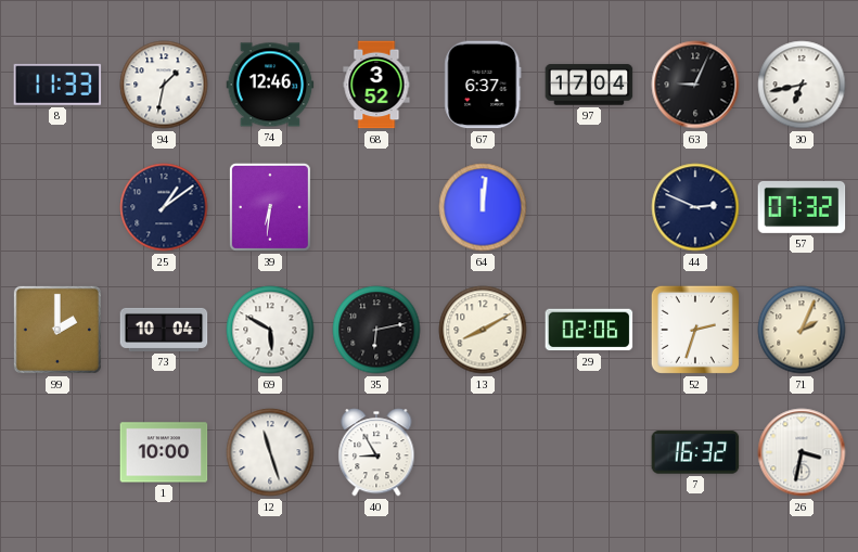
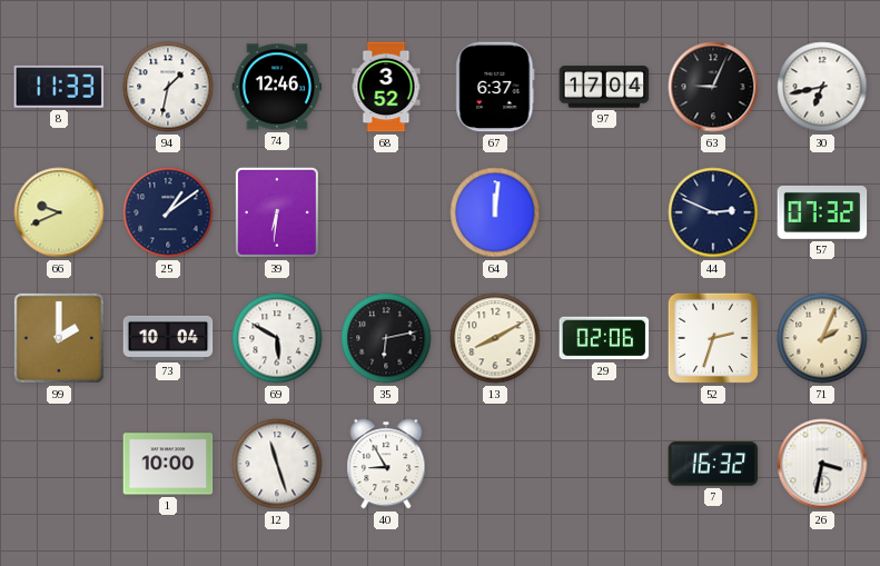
66: none -> 9:41
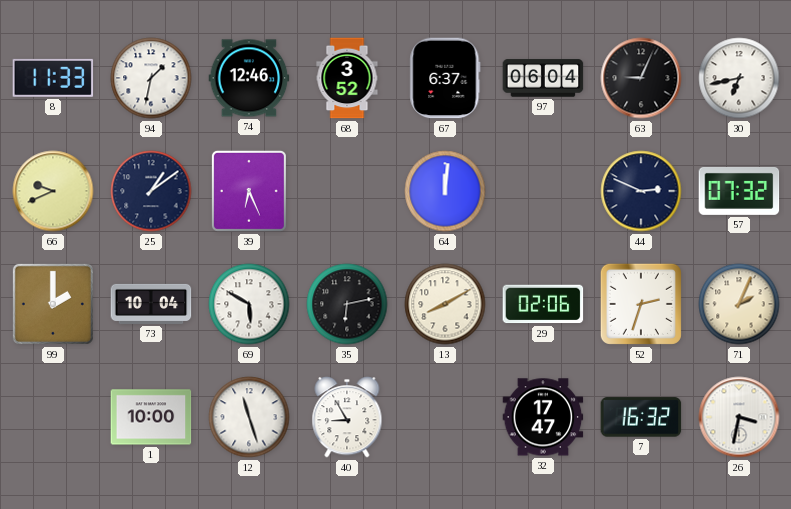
97: 17:04 -> 06:04
39: 6:31 -> 6:26
32: none -> 17:47
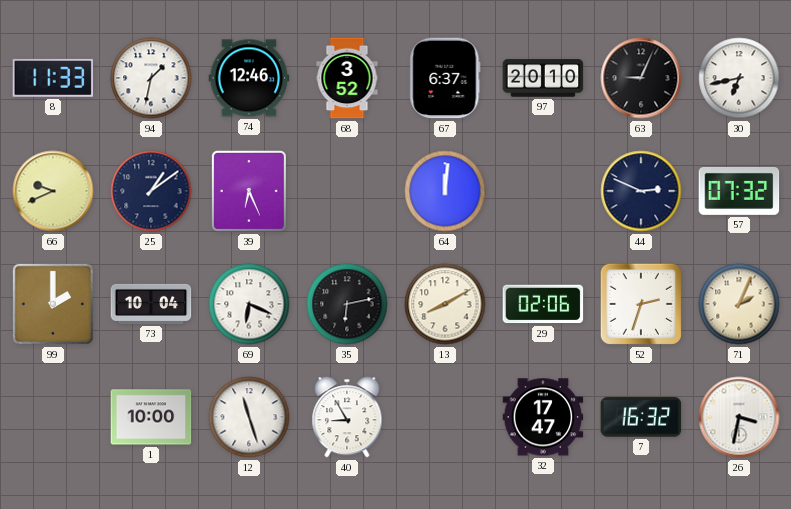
97: 06:04 -> 20:10
69: 5:50 -> 6:19
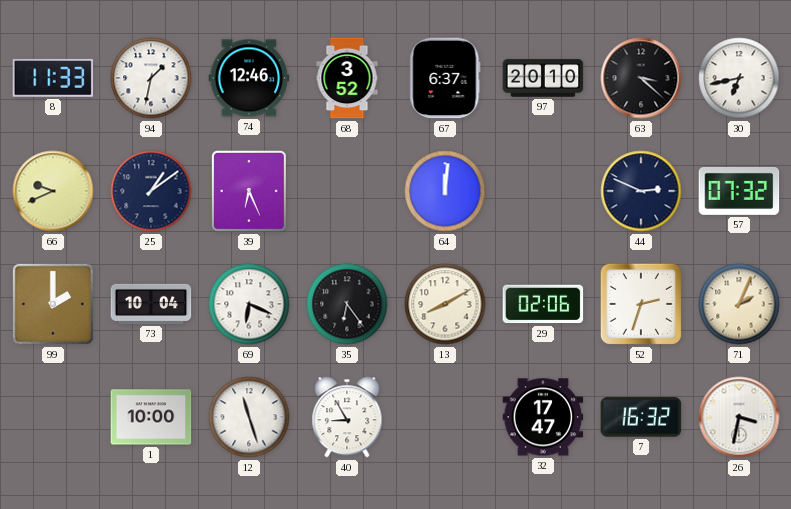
63: 9:04 -> 3:22
35: 6:13 -> 6:24
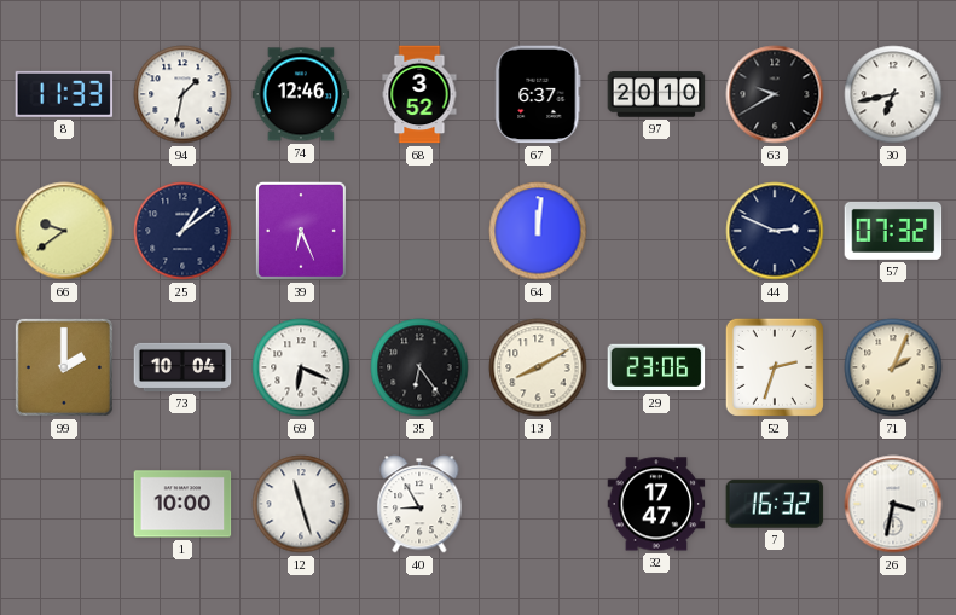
63: 3:22 -> 9:40
66: 9:41 -> 9:39
29: 02:06 -> 23:06
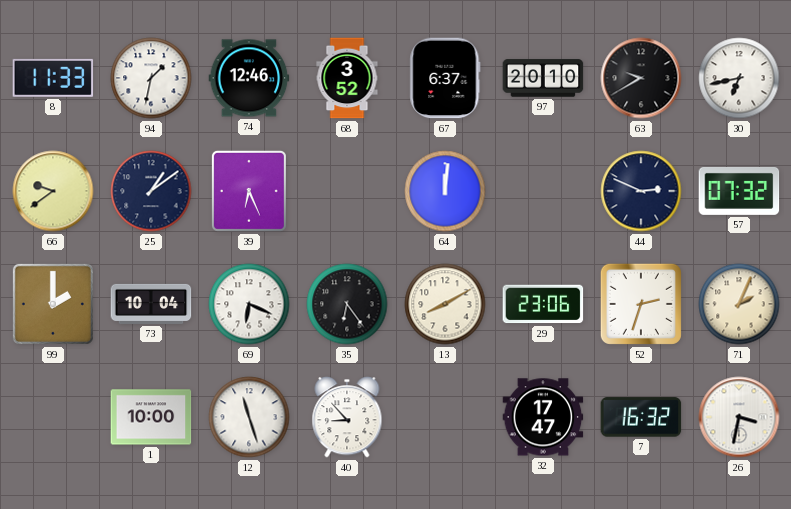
40: 8:55 -> 8:53
